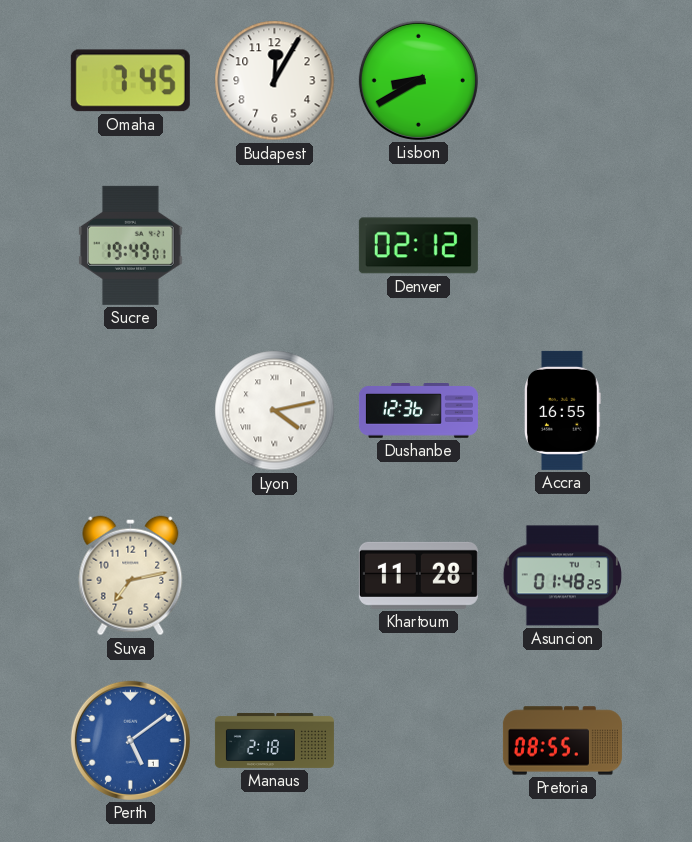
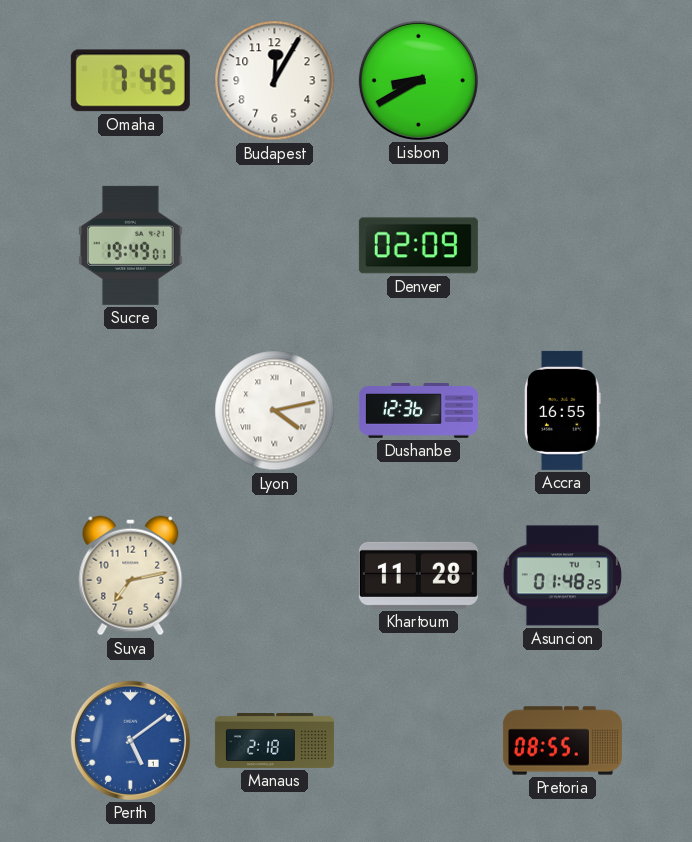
Denver: 02:12 -> 02:09
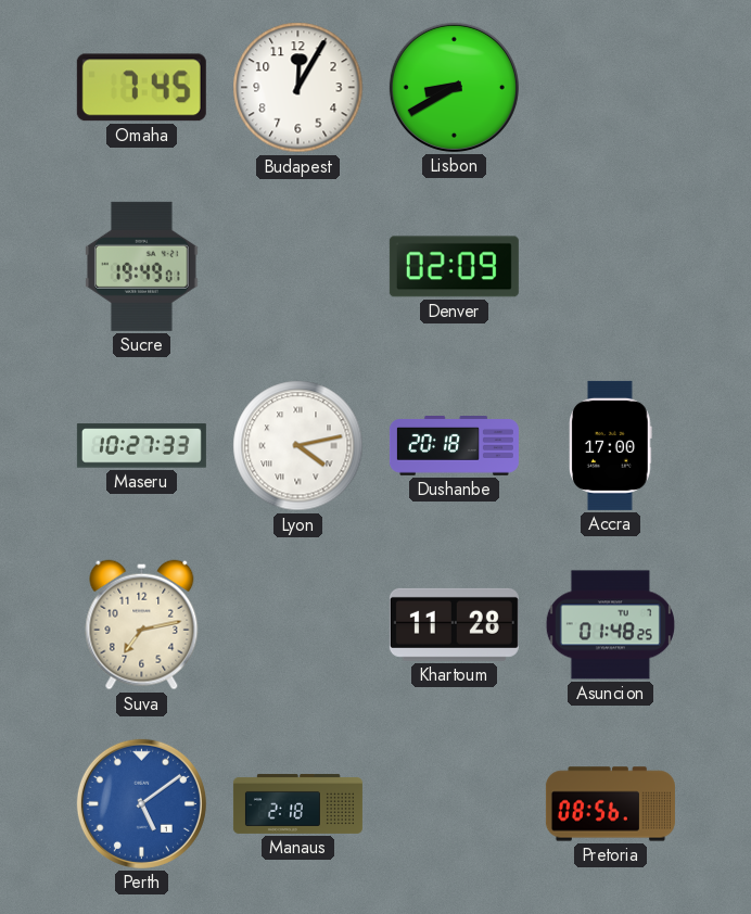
Maseru: none -> 10:27
Dushanbe: 12:36 -> 20:18
Accra: 16:55 -> 17:00
Pretoria: 08:55 -> 08:56
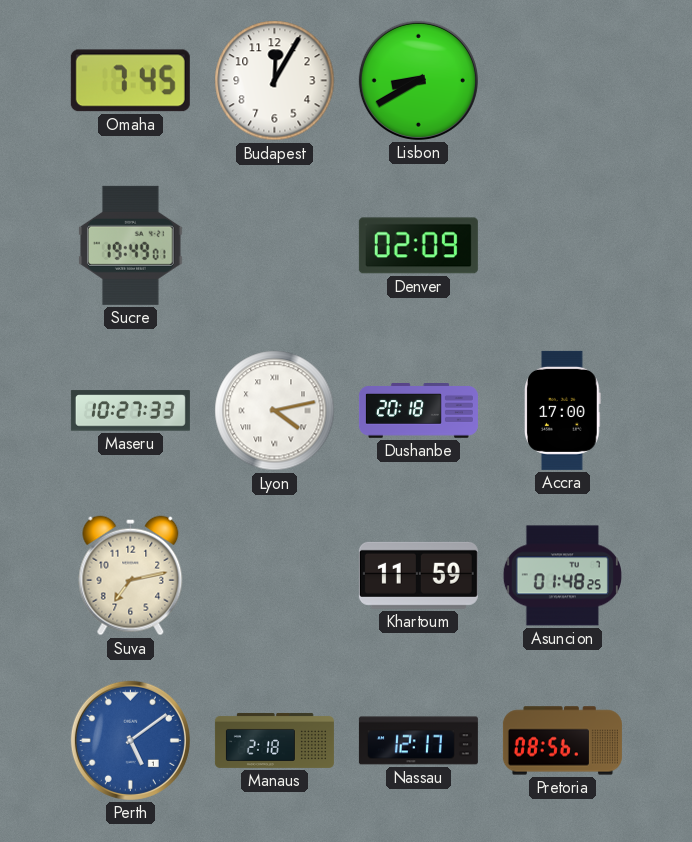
Khartoum: 11:28 -> 11:59
Nassau: none -> 12:17
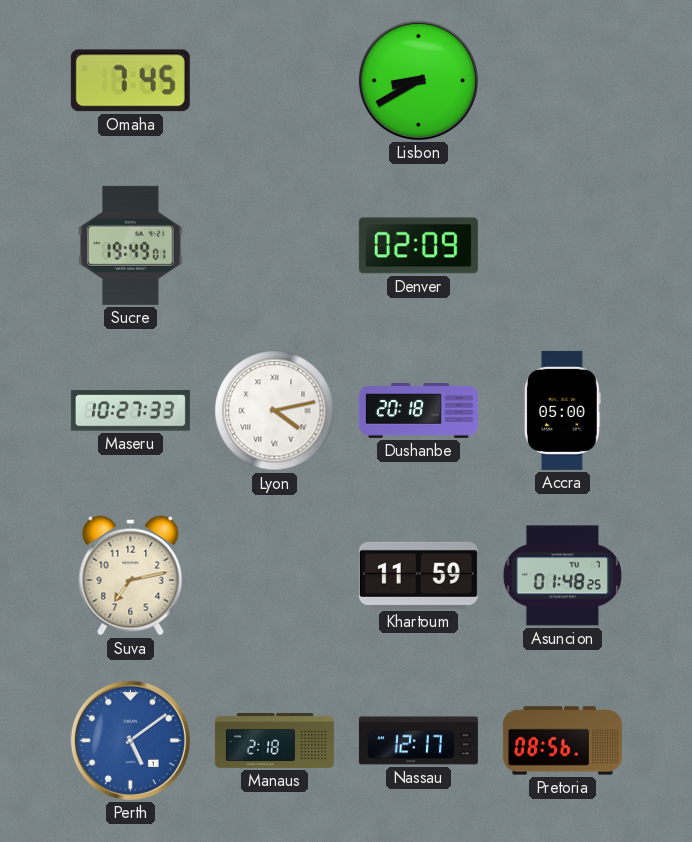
Budapest: 12:05 -> none
Accra: 17:00 -> 05:00
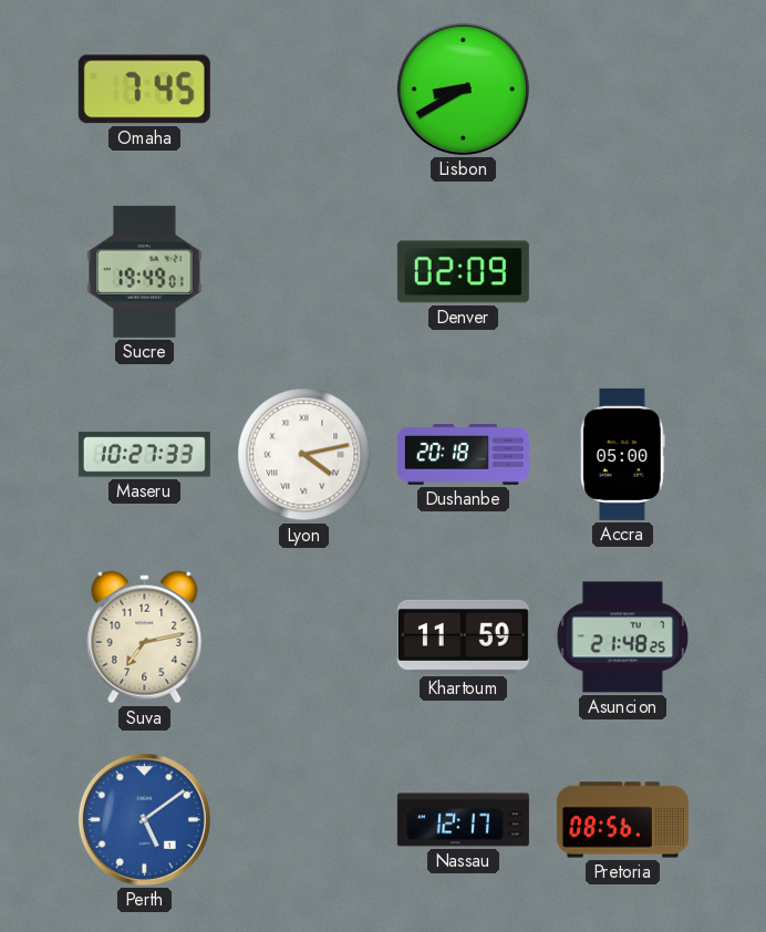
Asuncion: 01:48 -> 21:48
Manaus: 2:18 -> none
